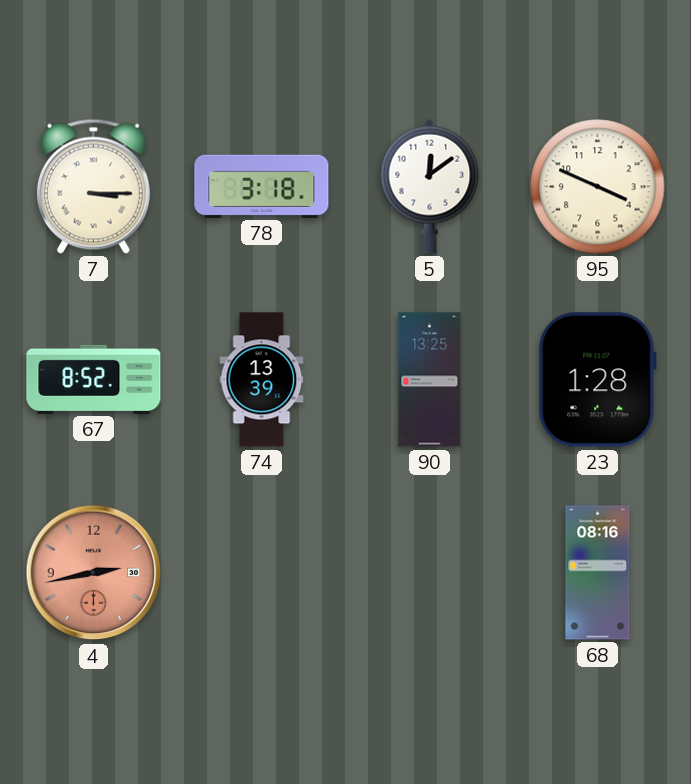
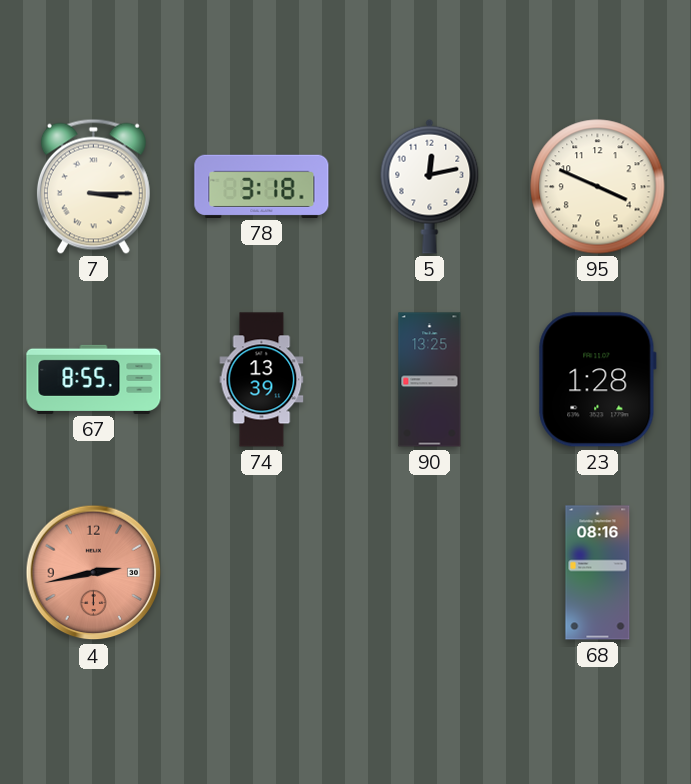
5: 12:09 -> 12:13
67: 8:52 -> 8:55
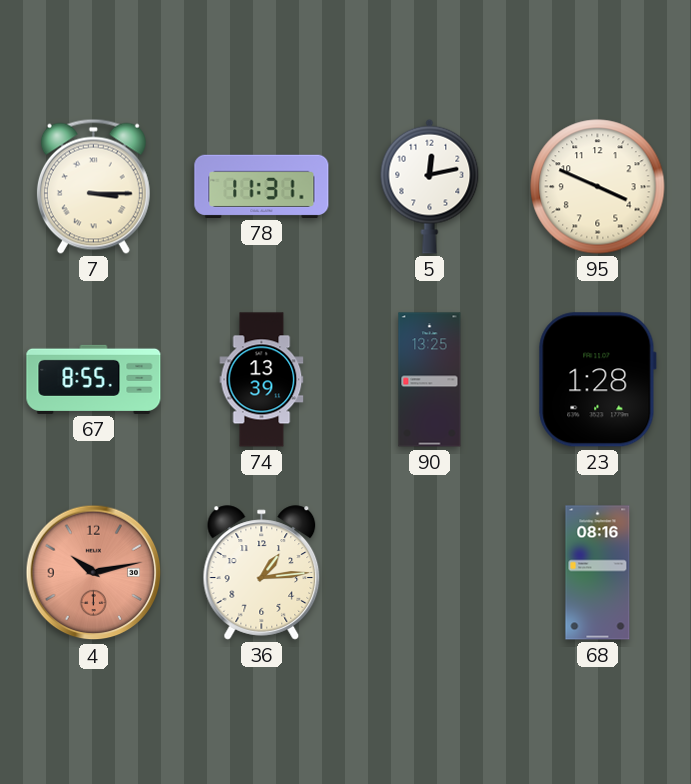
78: 3:18 -> 11:31
4: 2:43 -> 10:13
36: none -> 1:14
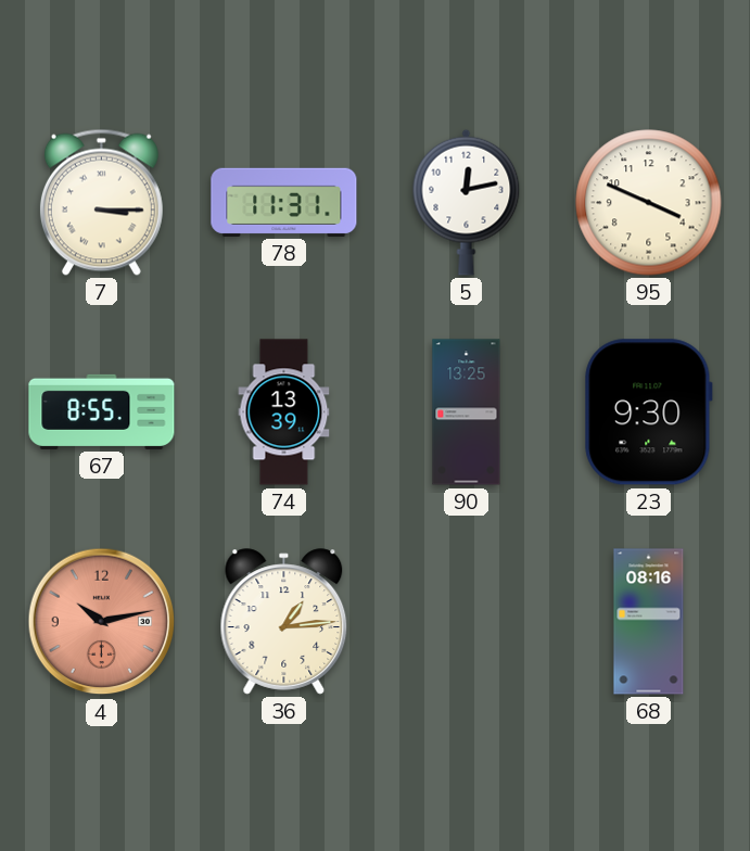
23: 1:28 -> 9:30
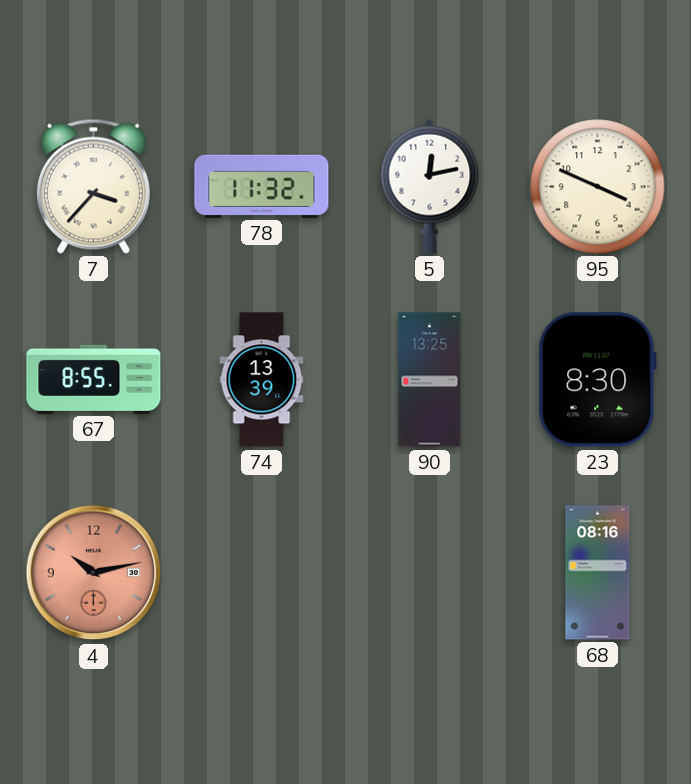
7: 3:15 -> 3:37
78: 11:31 -> 11:32
23: 9:30 -> 8:30
36: 1:14 -> none
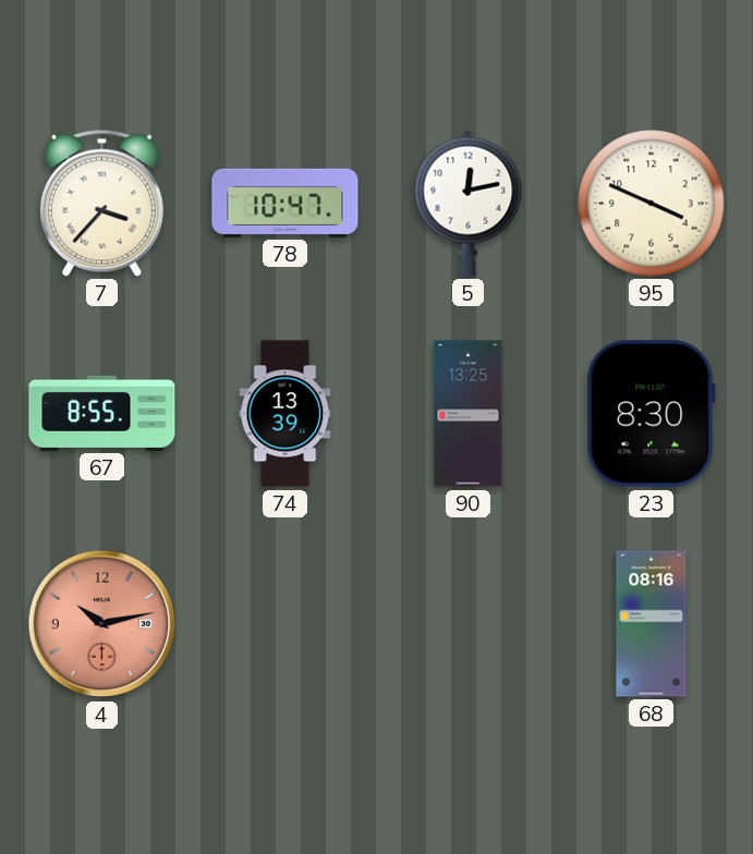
78: 11:32 -> 10:47
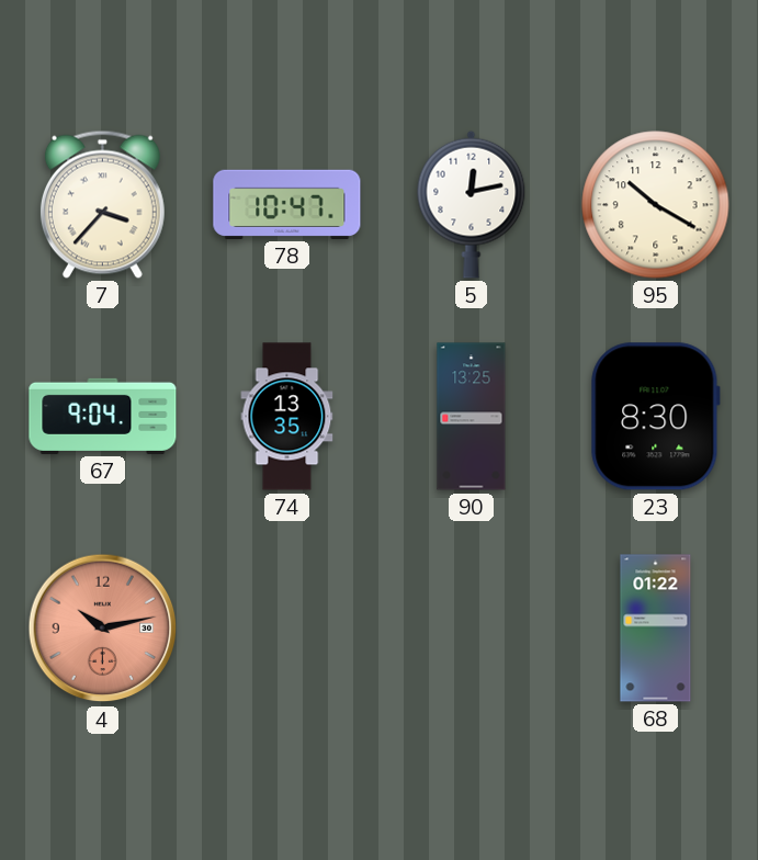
95: 3:49 -> 10:20
67: 8:55 -> 9:04
74: 13:39 -> 13:35
68: 08:16 -> 01:22
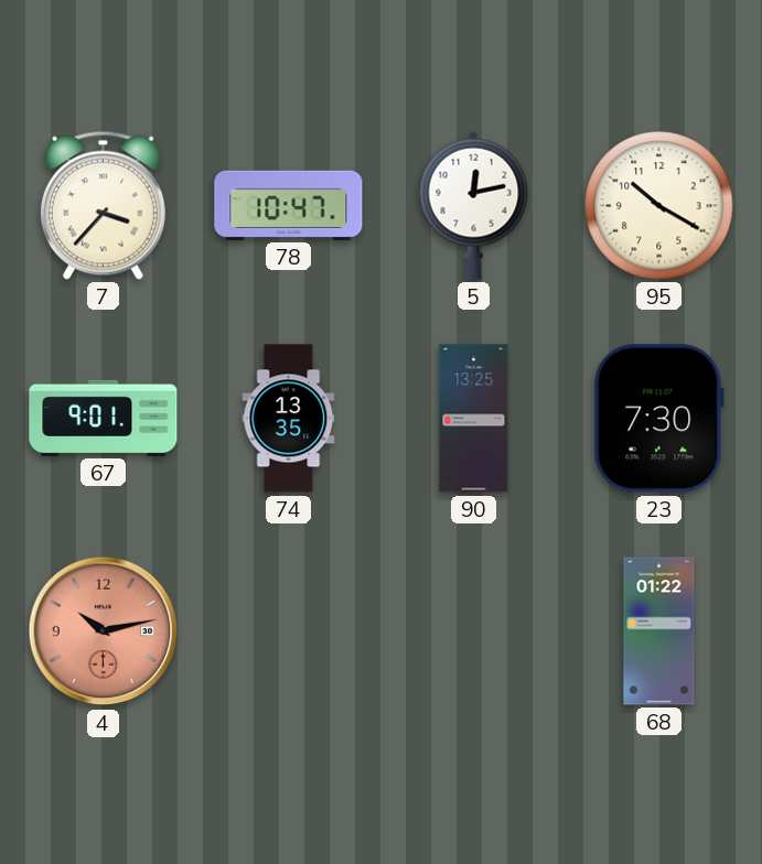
67: 9:04 -> 9:01
23: 8:30 -> 7:30
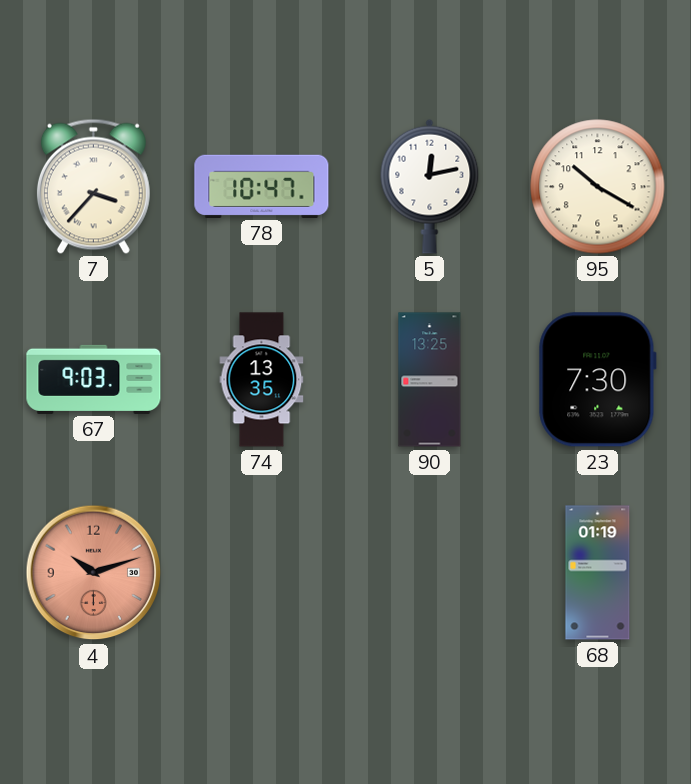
67: 9:01 -> 9:03
4: 10:13 -> 10:12
68: 01:22 -> 01:19
